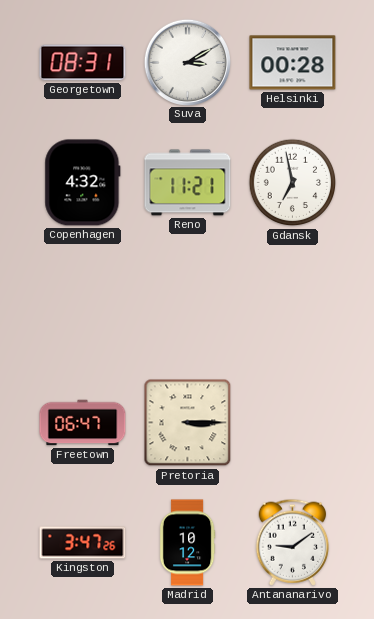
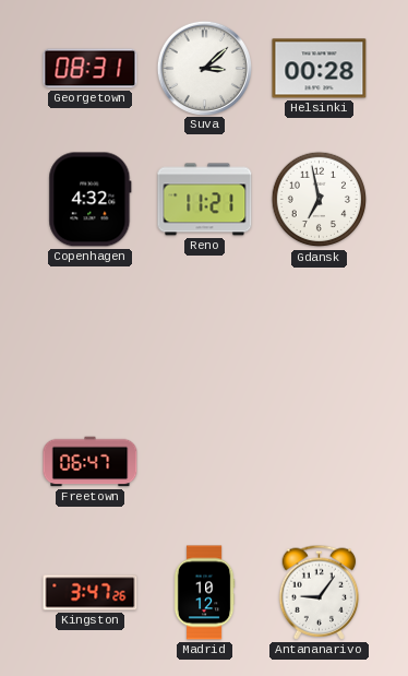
Suva: 3:10 -> 3:08
Pretoria: 3:15 -> none
Antananarivo: 9:09 -> 9:06
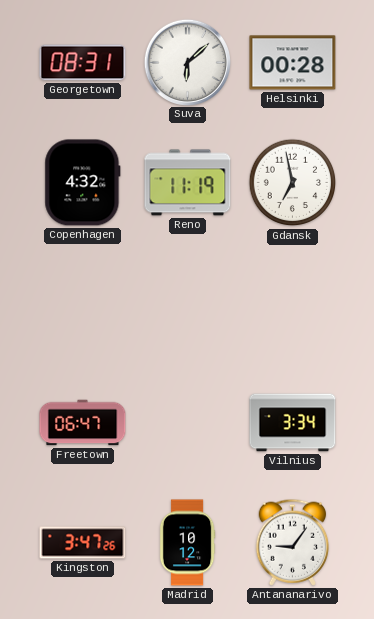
Suva: 3:08 -> 6:08
Reno: 11:21 -> 11:19
Vilnius: none -> 3:34
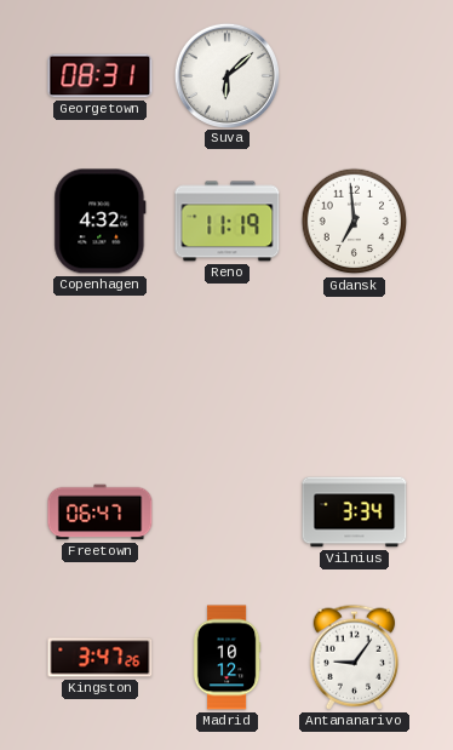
Helsinki: 00:28 -> none
Gdansk: 6:58 -> 6:59
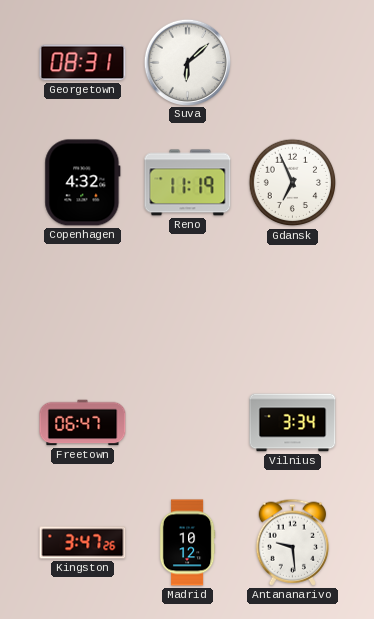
Gdansk: 6:59 -> 6:56
Antananarivo: 9:06 -> 9:29
